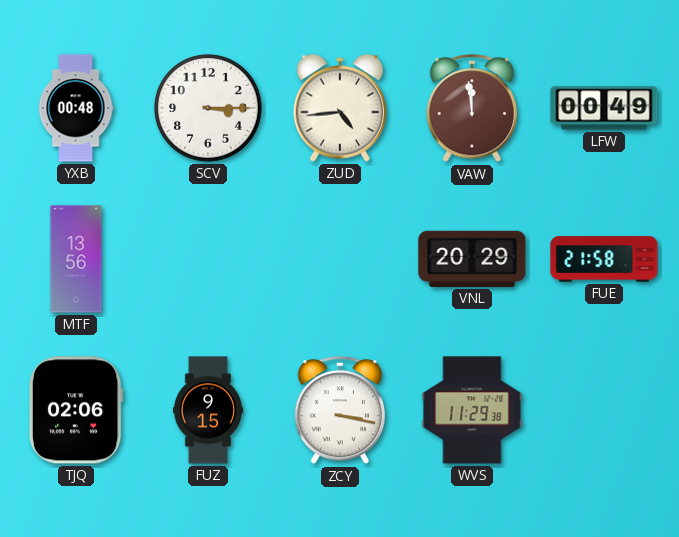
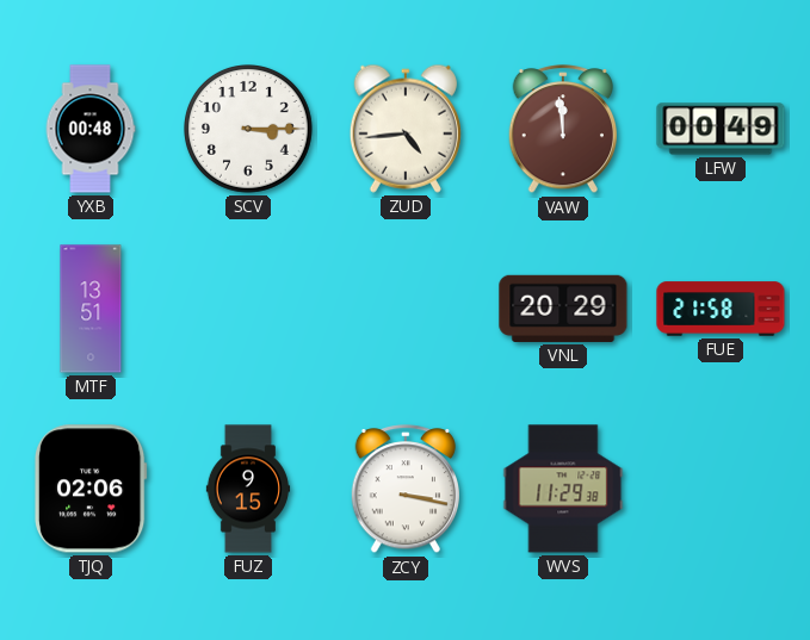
MTF: 13:56 -> 13:51
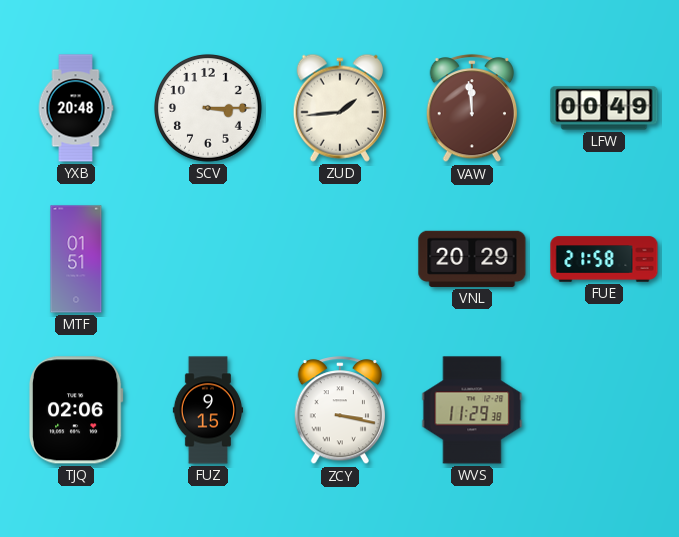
YXB: 00:48 -> 20:48
ZUD: 4:44 -> 1:44
MTF: 13:51 -> 01:51
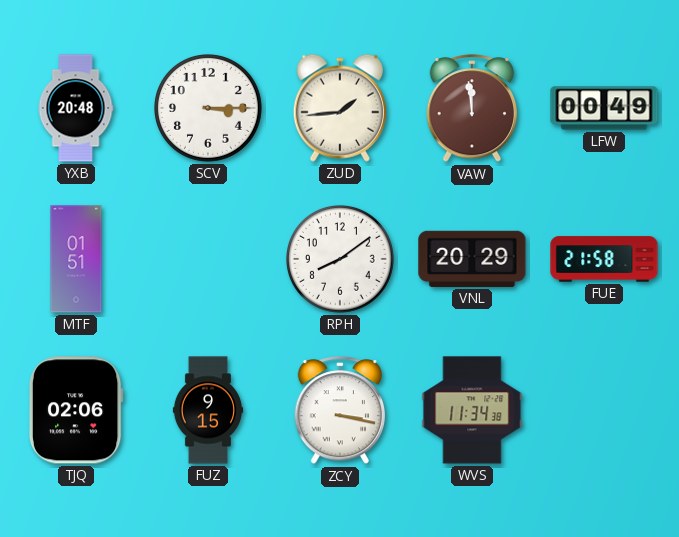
RPH: none -> 8:09
WVS: 11:29 -> 11:34
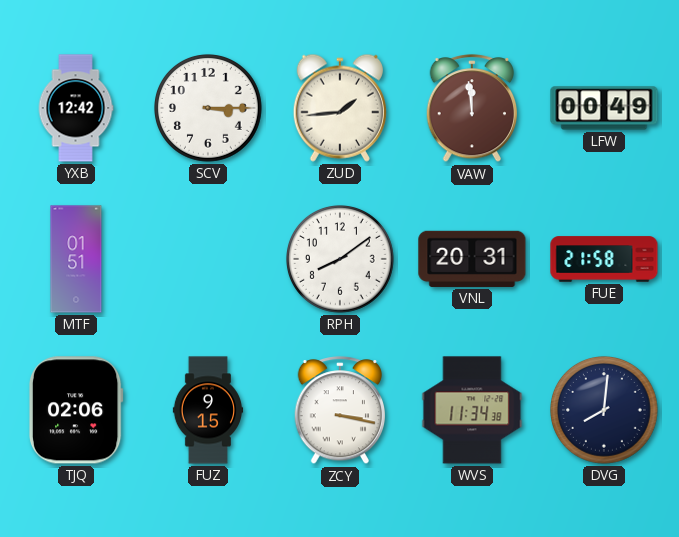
YXB: 20:48 -> 12:42
VNL: 20:29 -> 20:31
DVG: none -> 8:01
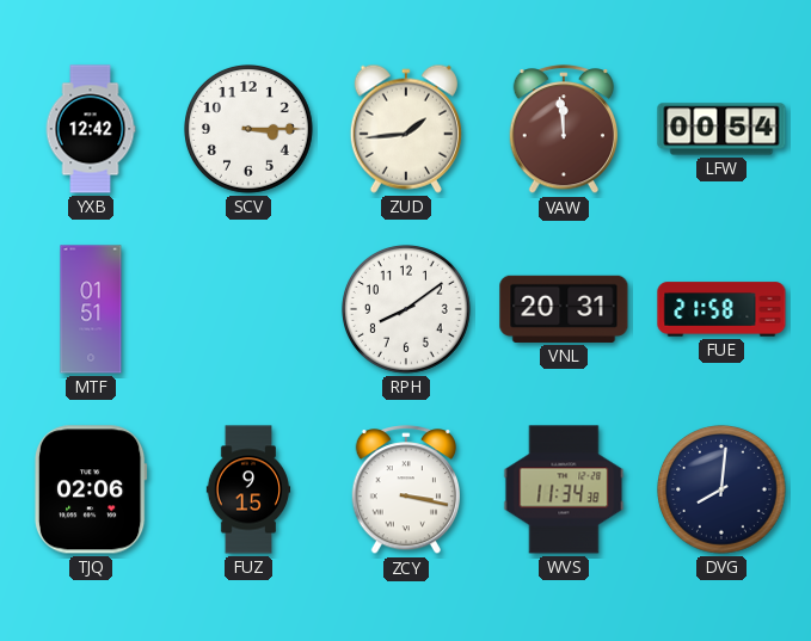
LFW: 00:49 -> 00:54
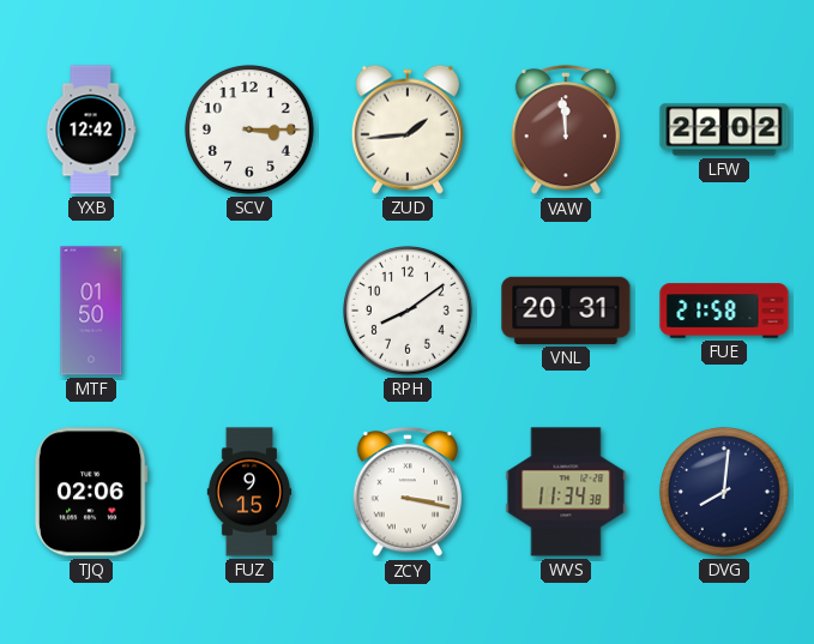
LFW: 00:54 -> 22:02
MTF: 01:51 -> 01:50
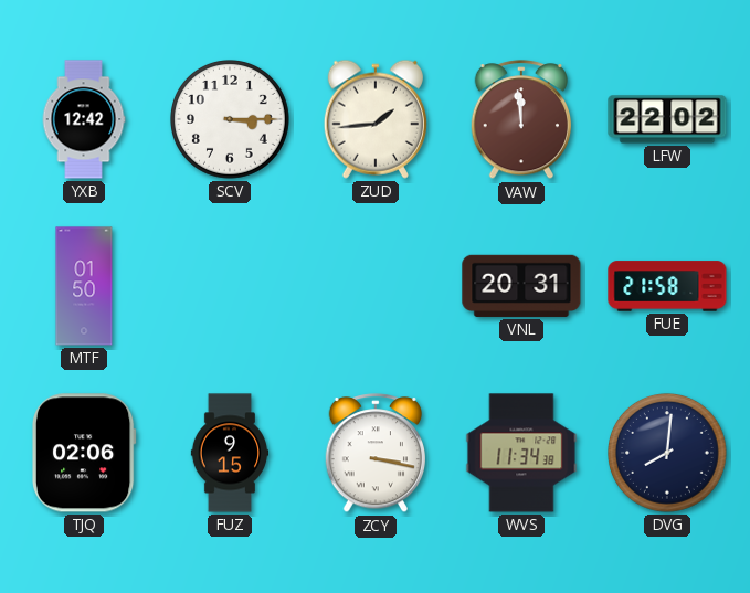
RPH: 8:09 -> none
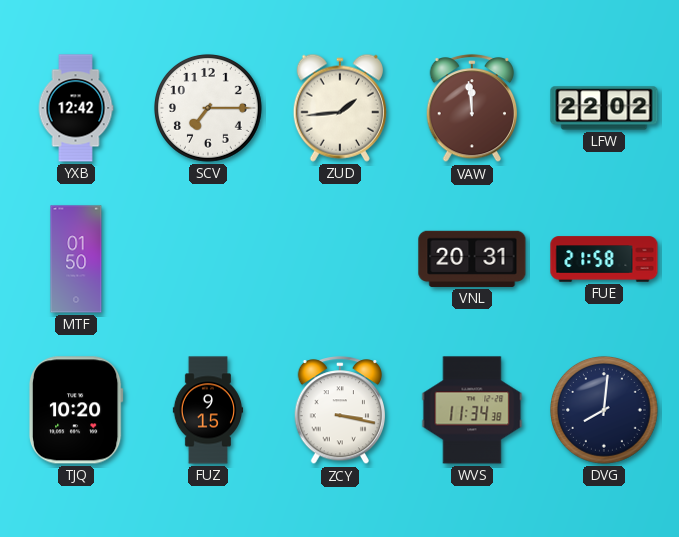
SCV: 3:15 -> 7:15
TJQ: 02:06 -> 10:20
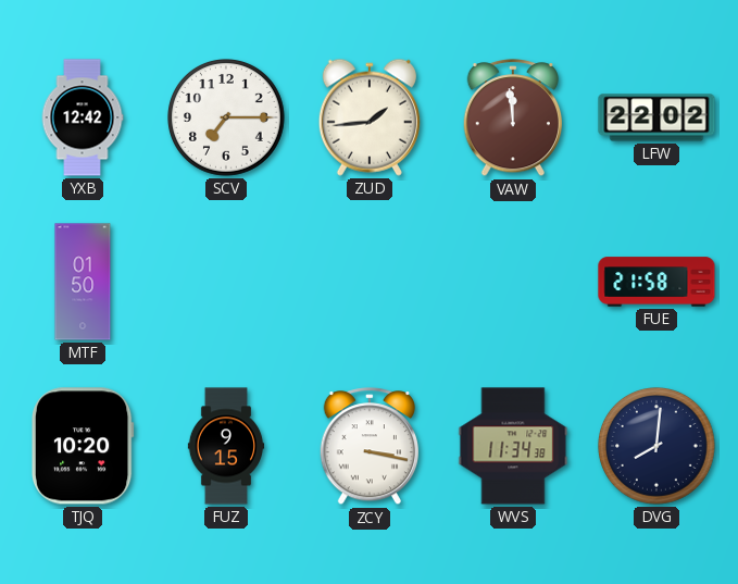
VNL: 20:31 -> none
